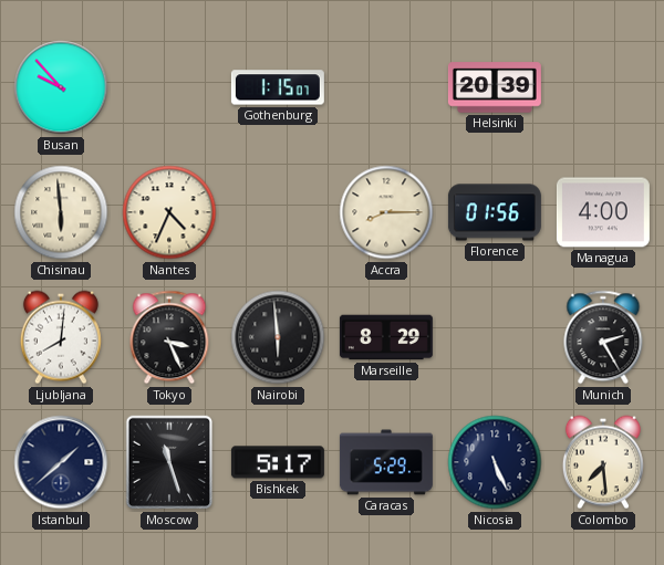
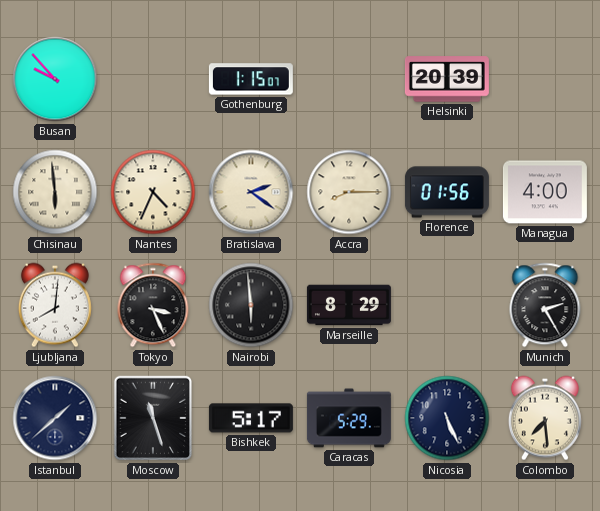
Bratislava: none -> 2:21
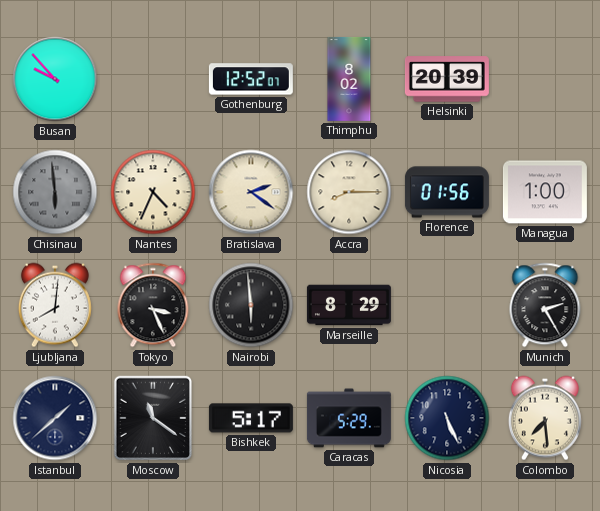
Gothenburg: 1:15 -> 12:52
Thimphu: none -> 8:02
Chisinau dial: cream -> grey
Managua: 4:00 -> 1:00
Moscow: 11:27 -> 11:21
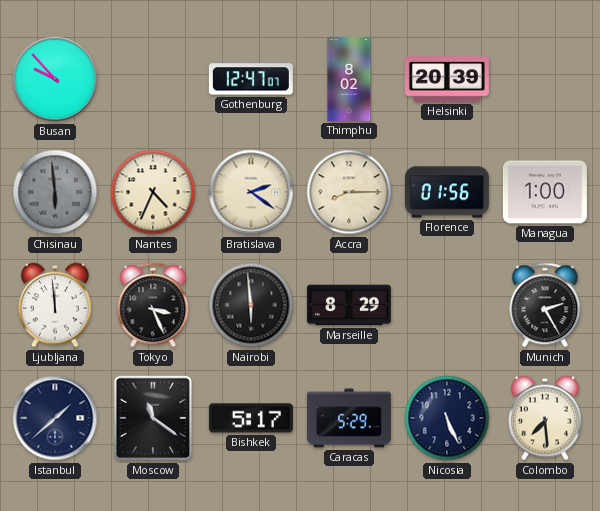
Gothenburg: 12:52 -> 12:47
Ljubljana: 8:01 -> 11:59
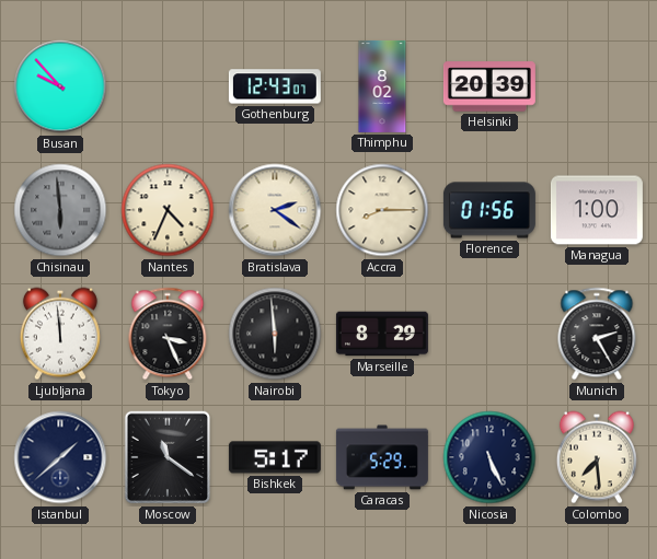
Gothenburg: 12:47 -> 12:43
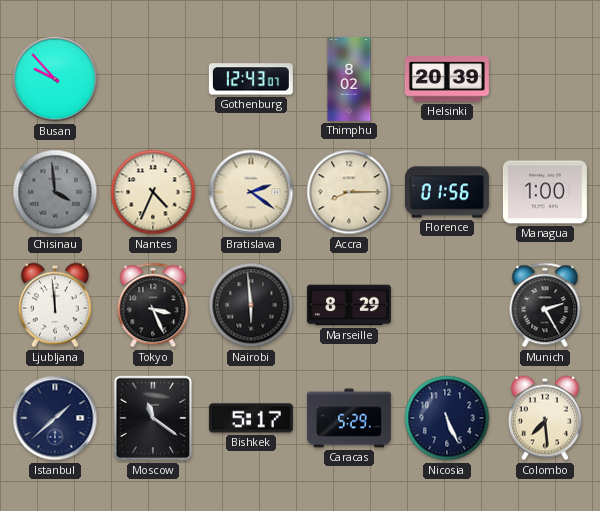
Chisinau: 5:59 -> 3:59
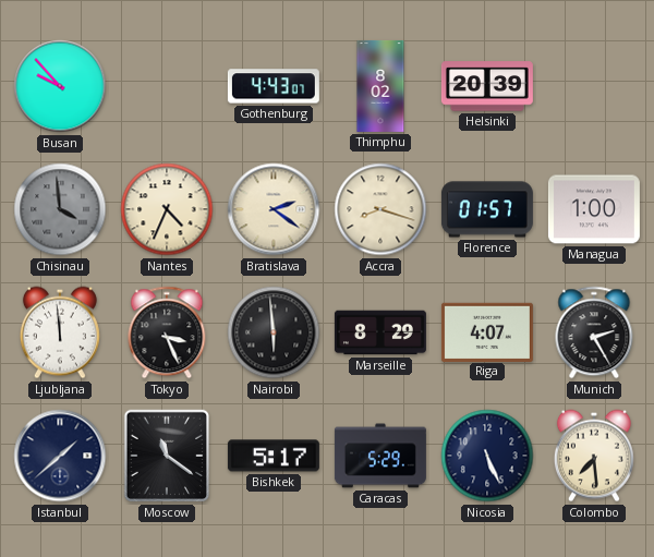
Gothenburg: 12:43 -> 4:43
Accra: 8:15 -> 8:18
Florence: 01:56 -> 01:57
Riga: none -> 4:07
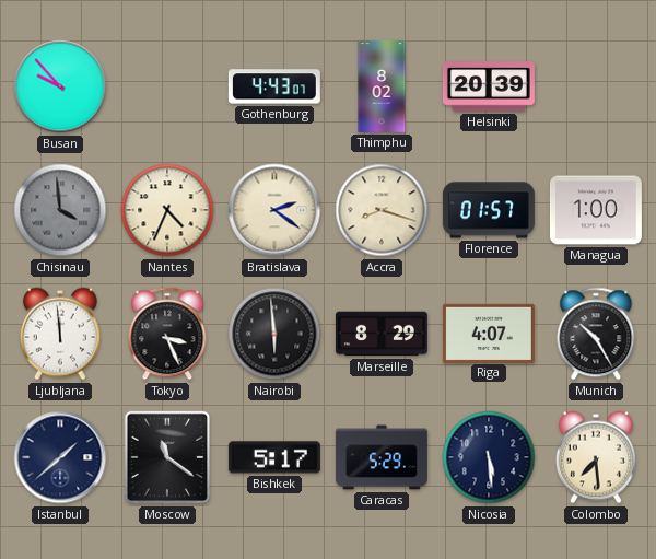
Munich: 2:25 -> 10:25
Nicosia: 5:26 -> 5:29
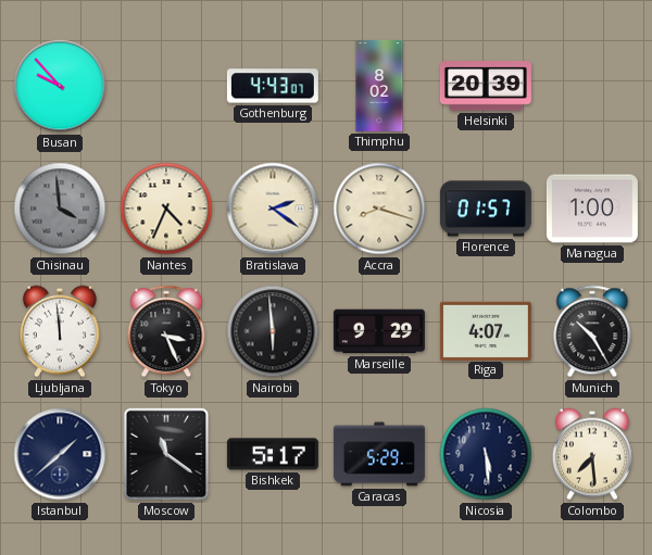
Marseille: 8:29 -> 9:29
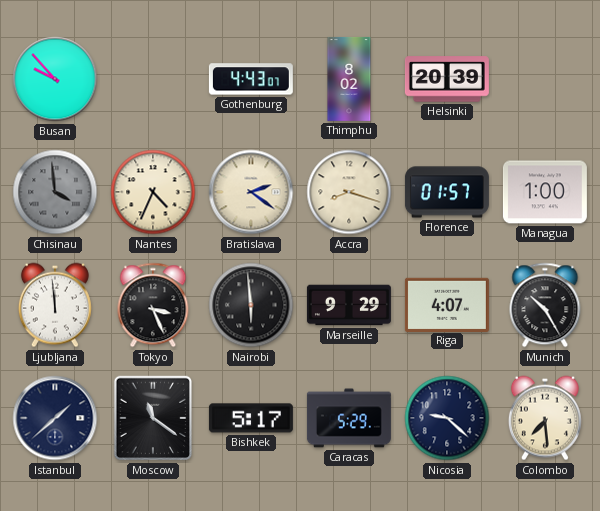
Nicosia: 5:29 -> 9:22
